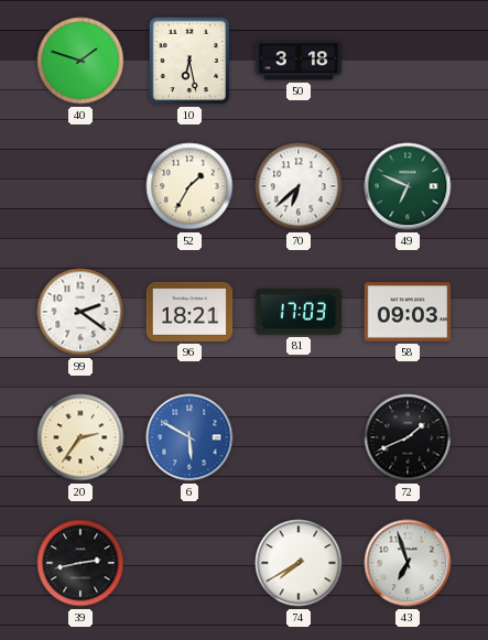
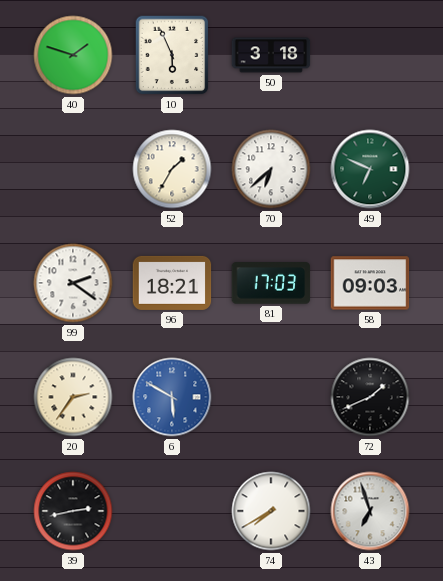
10: 6:28 -> 5:56
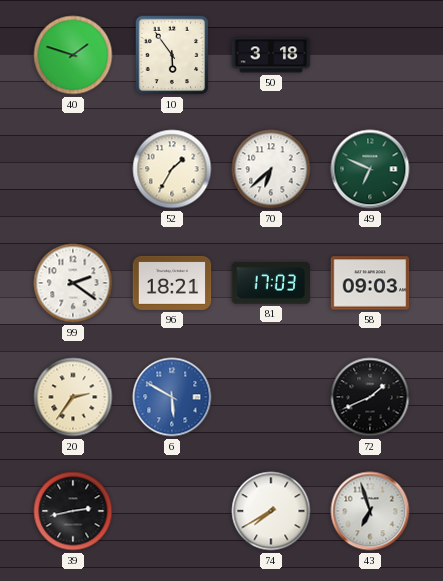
10: 5:56 -> 5:54
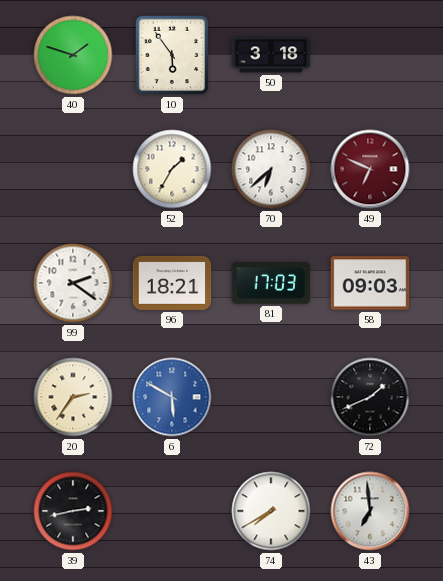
49 dial: green -> burgundy
43: 6:57 -> 6:59
